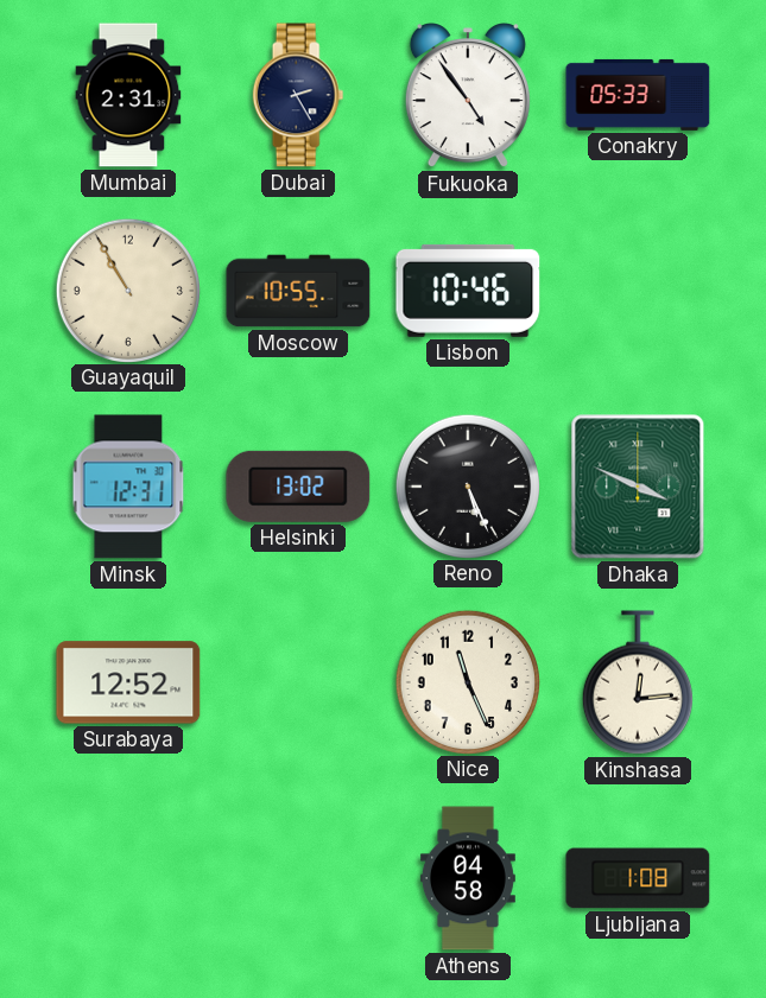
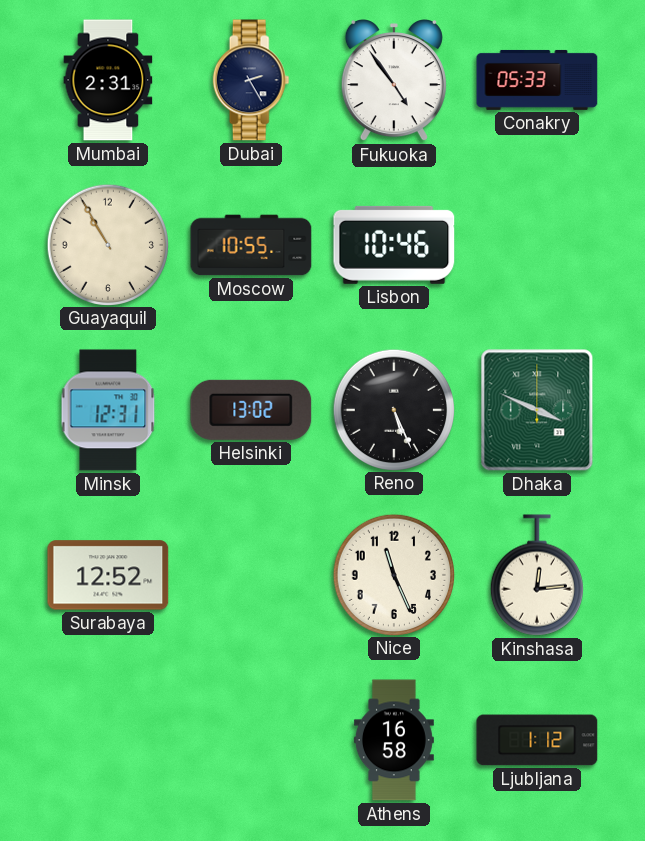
Athens: 04:58 -> 16:58
Ljubljana: 1:08 -> 1:12
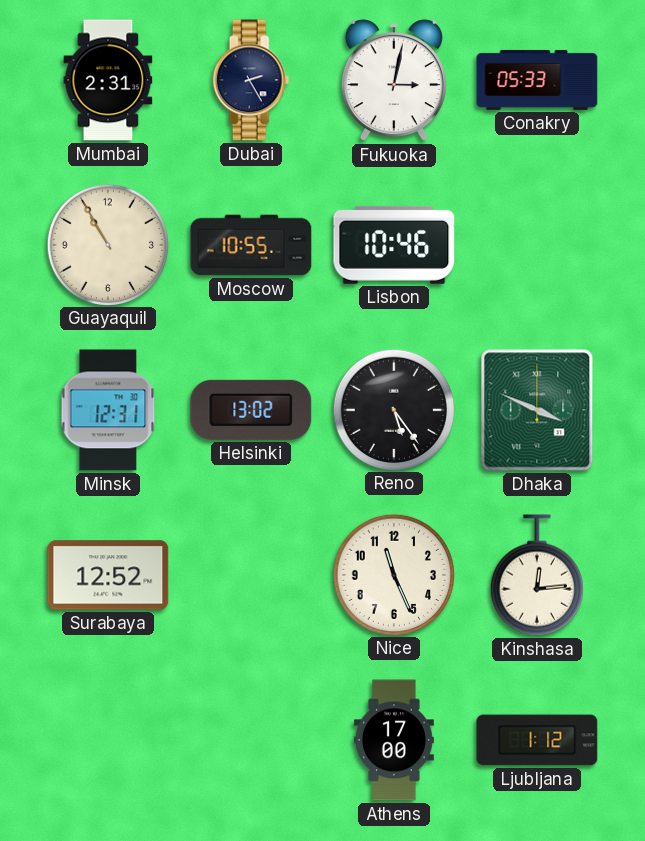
Fukuoka: 4:54 -> 3:02
Reno: 5:26 -> 5:24
Athens: 16:58 -> 17:00
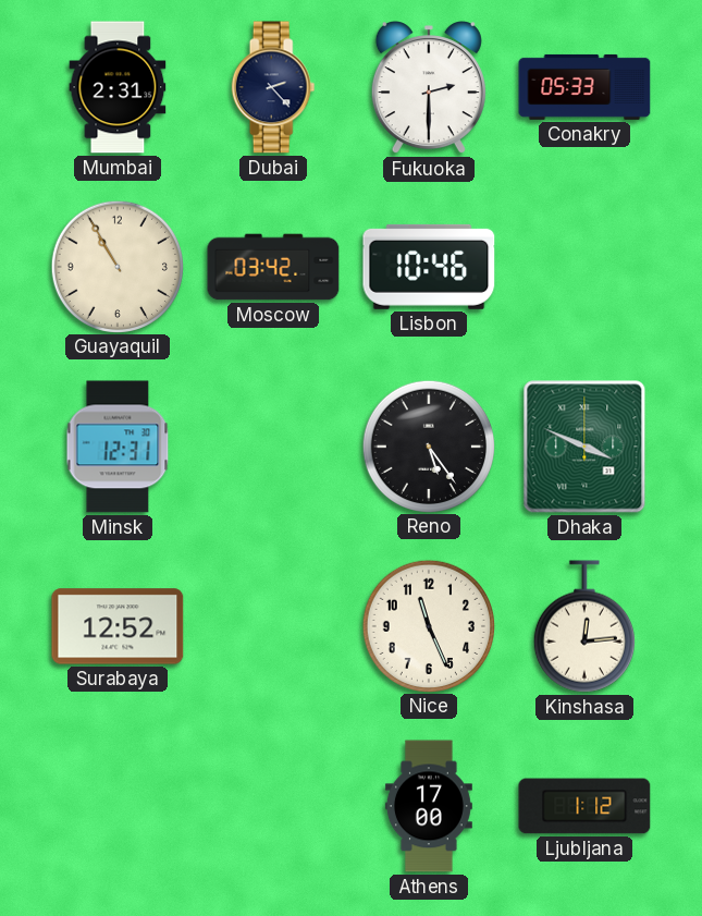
Dubai: 2:25 -> 2:23
Fukuoka: 3:02 -> 2:30
Moscow: 10:55 -> 03:42
Helsinki: 13:02 -> none
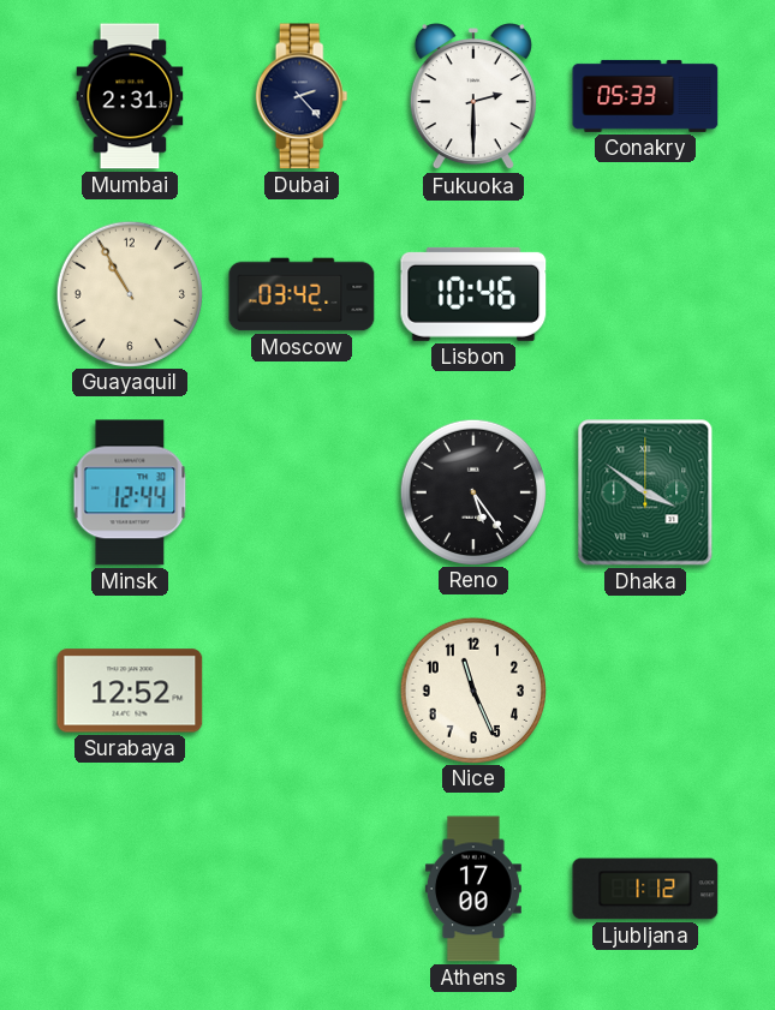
Minsk: 12:31 -> 12:44
Dhaka: 3:49 -> 3:51
Kinshasa: 12:14 -> none
